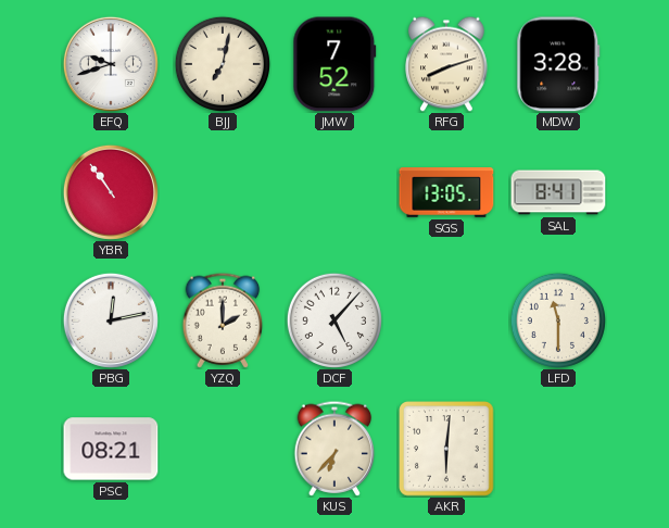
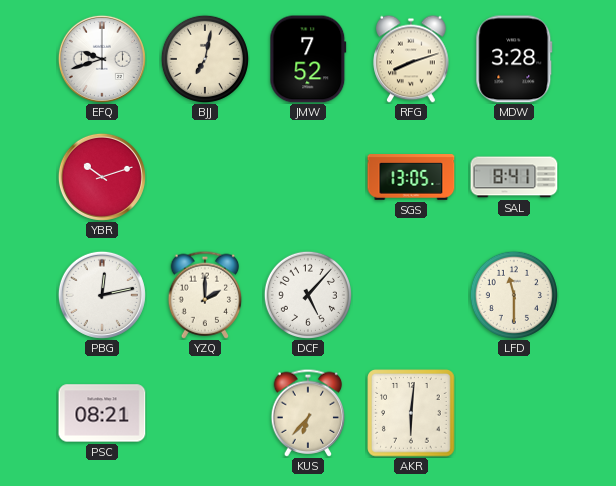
YBR: 10:54 -> 10:12
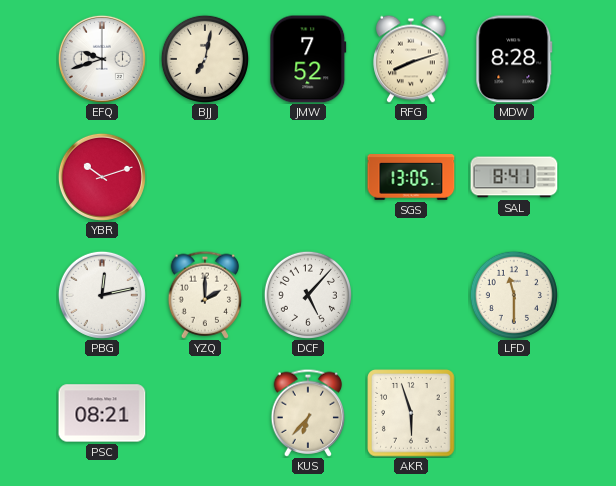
MDW: 3:28 -> 8:28
AKR: 6:01 -> 5:57
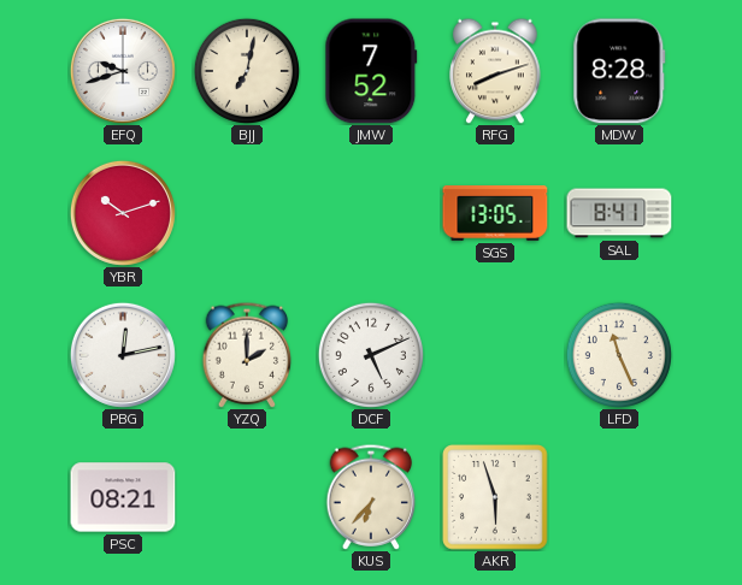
DCF: 5:07 -> 5:11
LFD: 11:30 -> 11:26
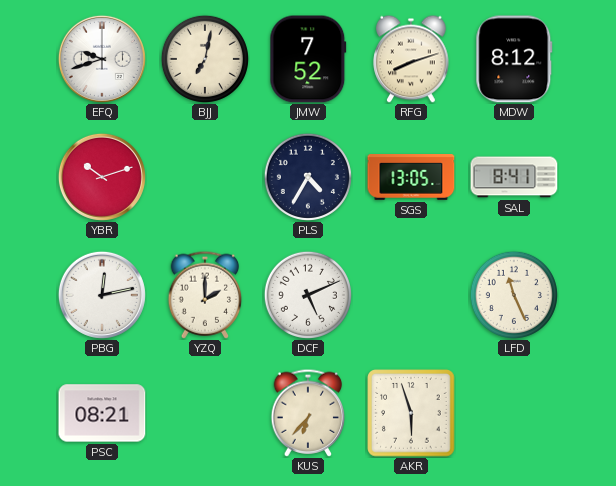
MDW: 8:28 -> 8:12
PLS: none -> 4:35
